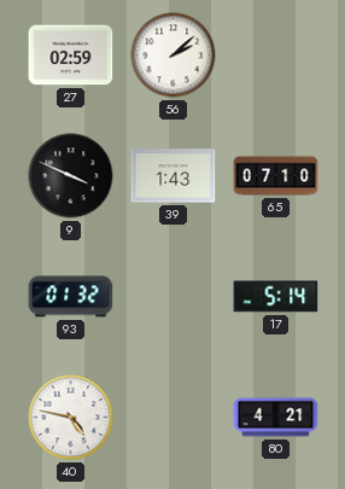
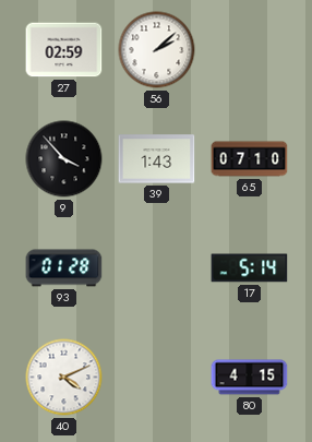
9: 3:49 -> 3:53
93: 01:32 -> 01:28
40: 4:47 -> 4:11
80: 4:21 -> 4:15
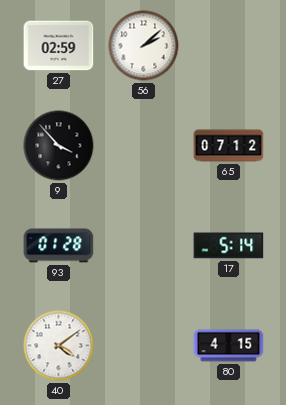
39: 1:43 -> none
65: 07:10 -> 07:12
40: 4:11 -> 4:09
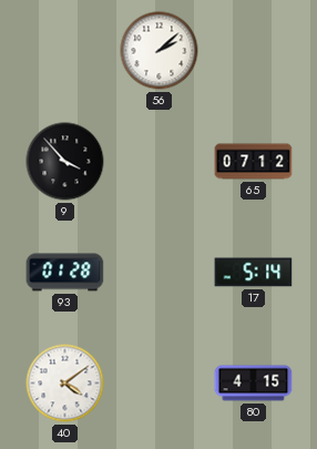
27: 02:59 -> none
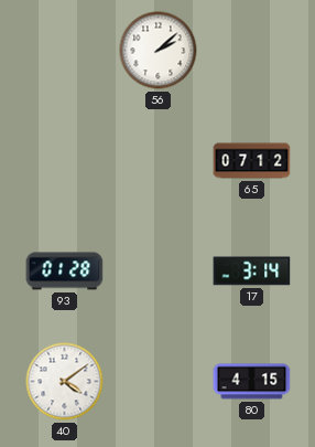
9: 3:53 -> none
17: 5:14 -> 3:14
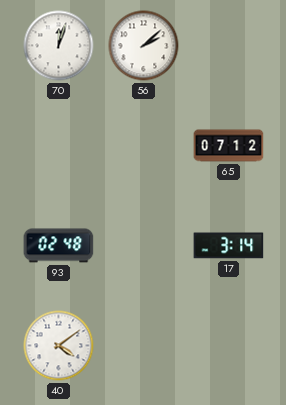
70: none -> 12:03
93: 01:28 -> 02:48
80: 4:15 -> none
